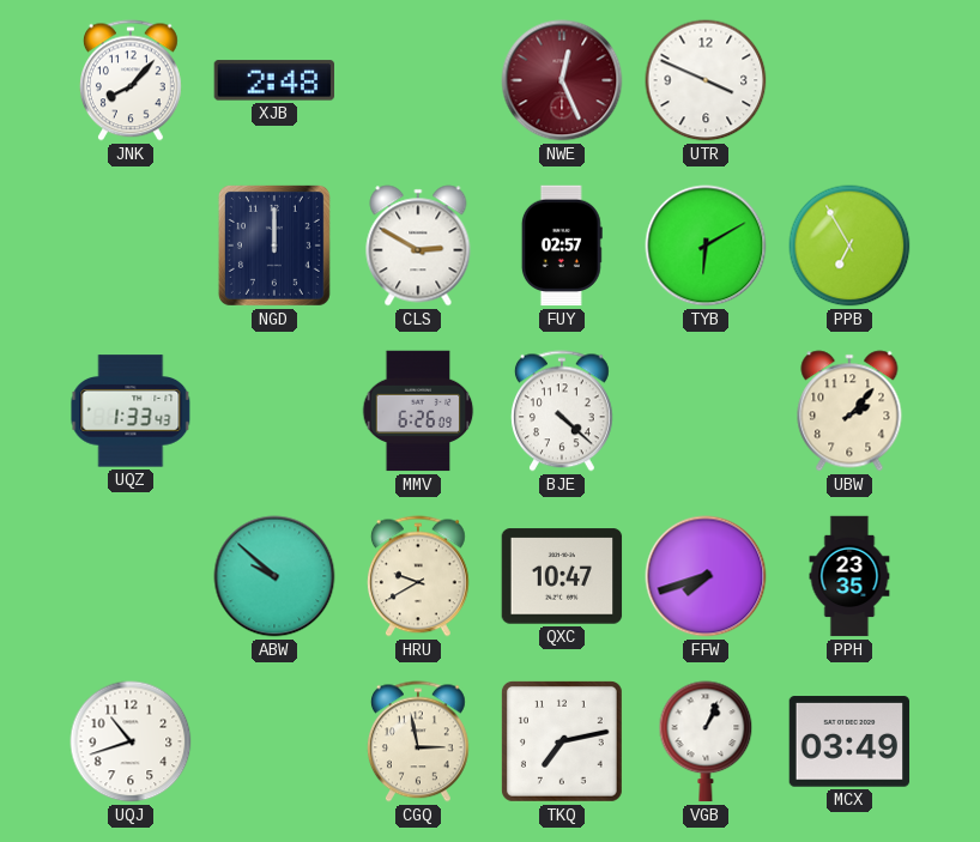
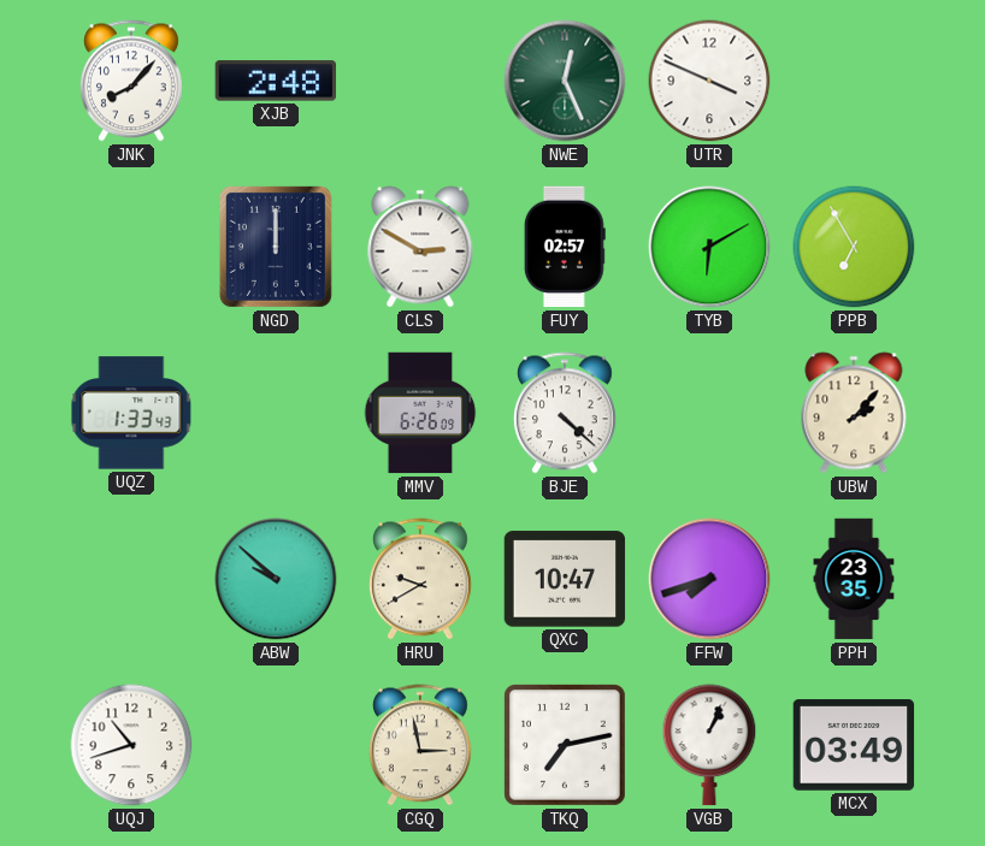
NWE dial: burgundy -> green
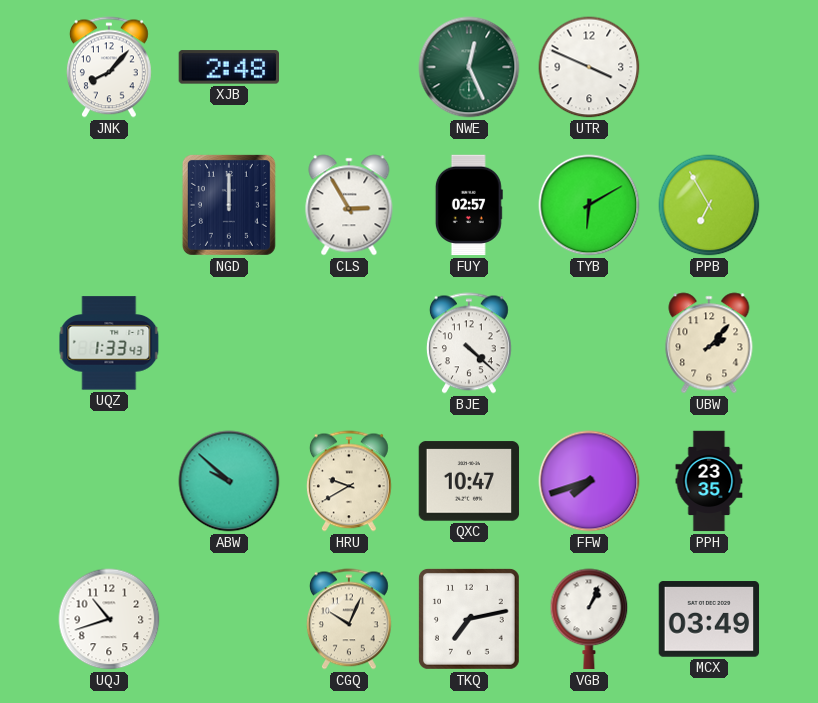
CLS: 2:50 -> 2:55
MMV: 6:26 -> none
CGQ: 2:58 -> 10:04
